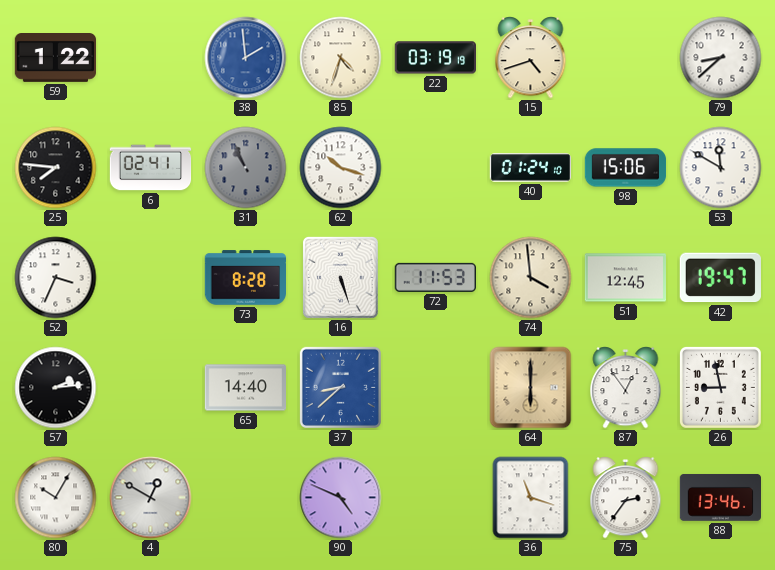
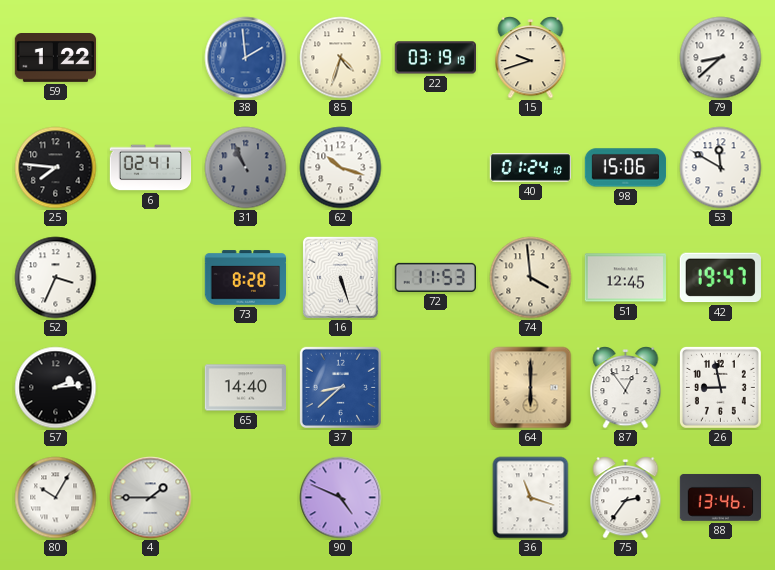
15: 4:42 -> 9:42
4: 12:50 -> 1:45
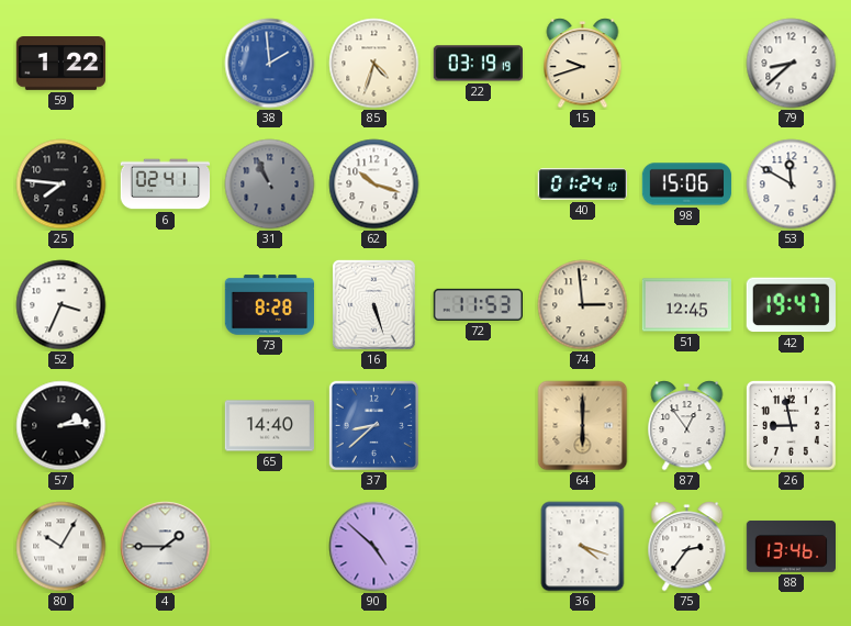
74: 3:59 -> 2:59
90: 4:49 -> 4:52
36: 11:18 -> 4:18
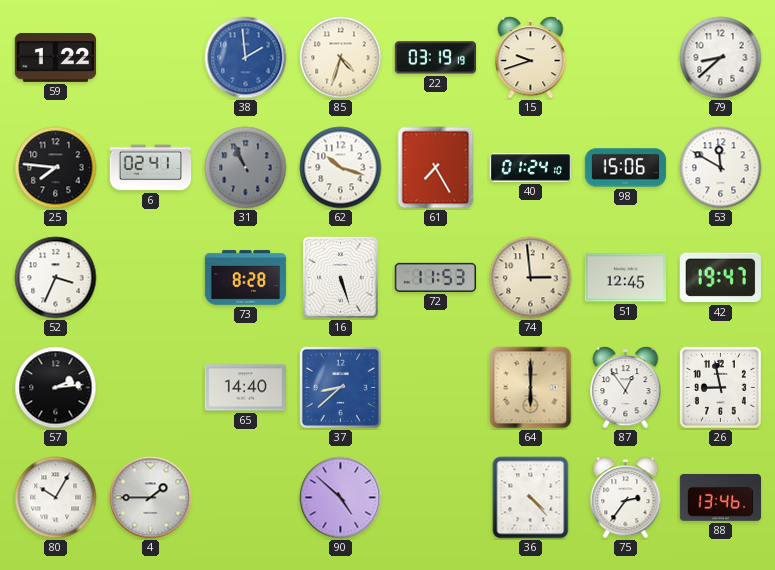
61: none -> 7:25
36: 4:18 -> 4:23
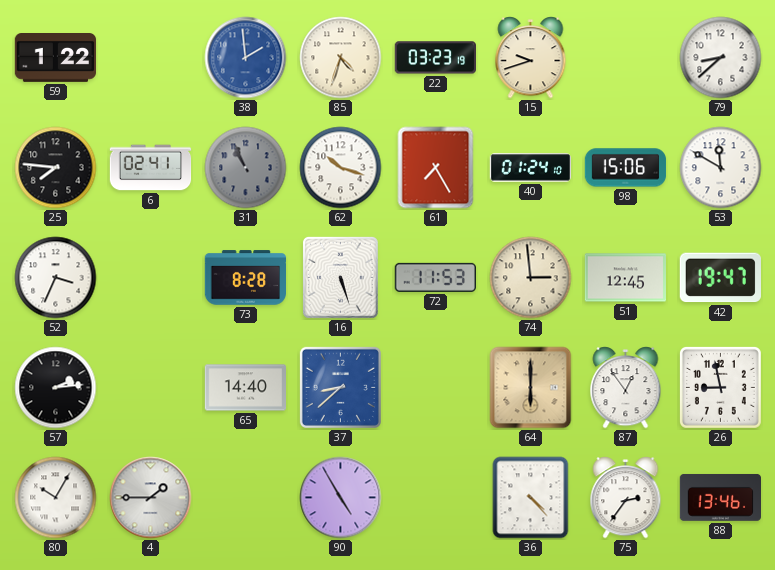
22: 03:19 -> 03:23
90: 4:52 -> 4:55
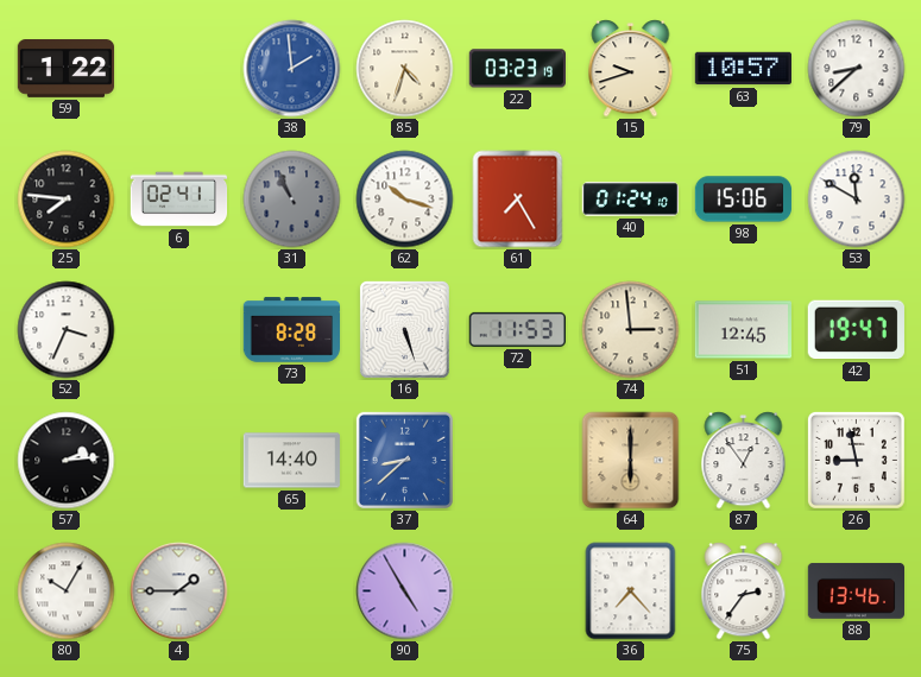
63: none -> 10:57
36: 4:23 -> 7:23
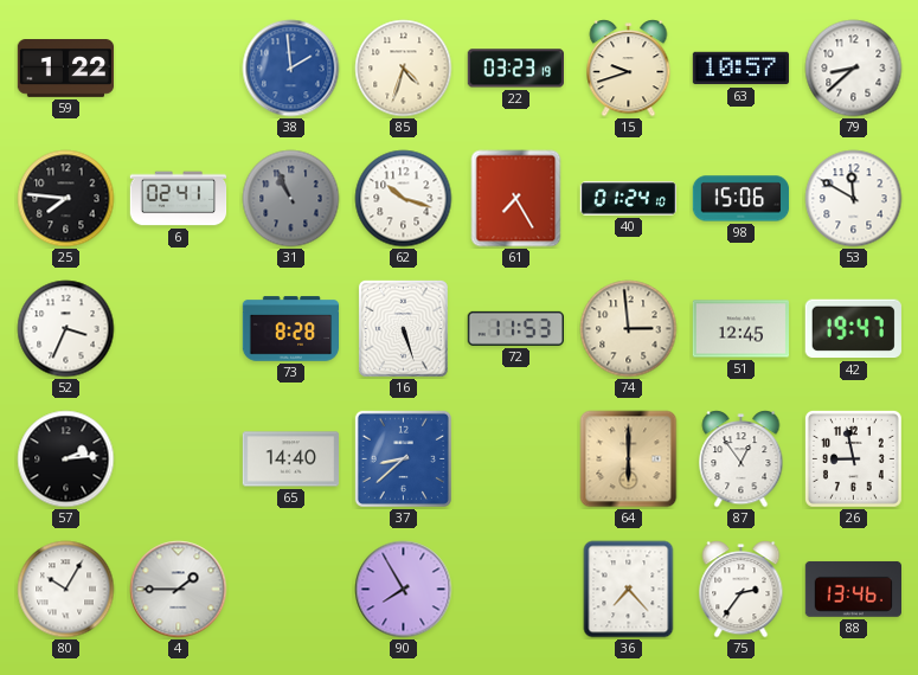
90: 4:55 -> 7:55
